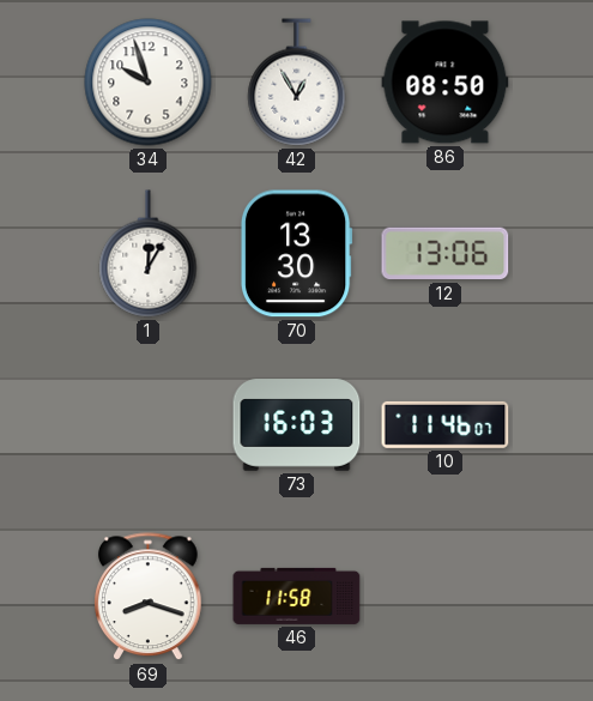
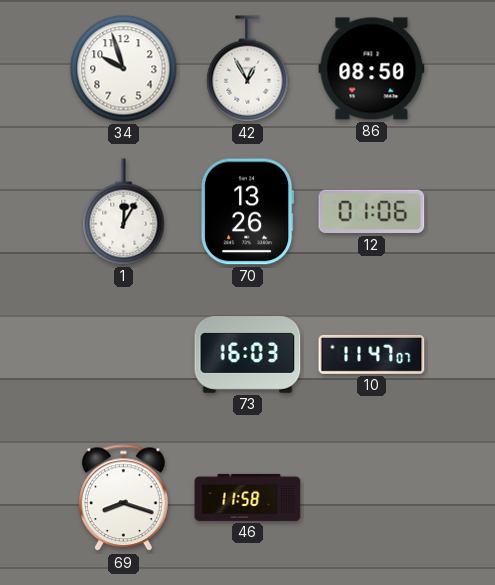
70: 13:30 -> 13:26
12: 13:06 -> 01:06
10: 11:46 -> 11:47
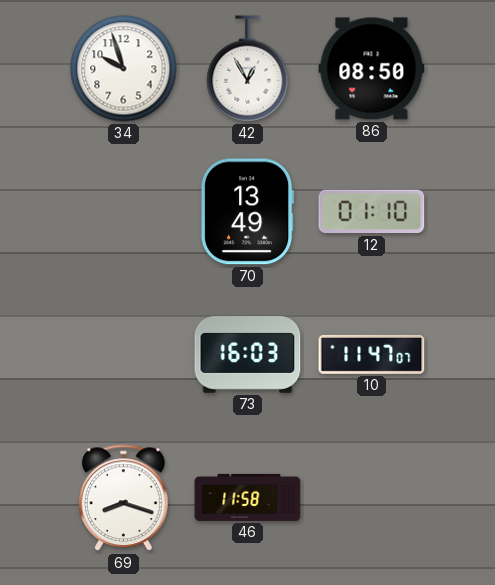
1: 12:05 -> none
70: 13:26 -> 13:49
12: 01:06 -> 01:10
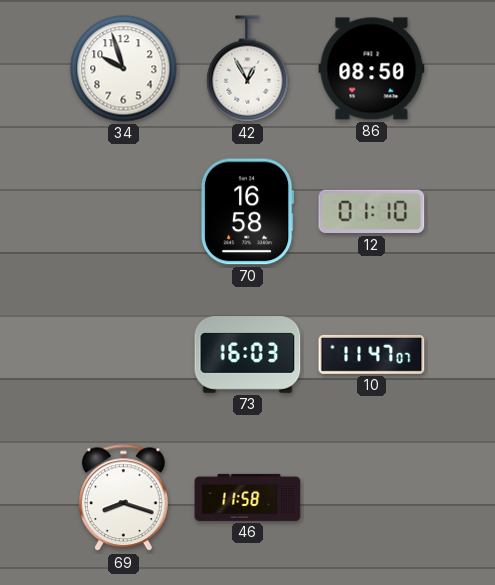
70: 13:49 -> 16:58
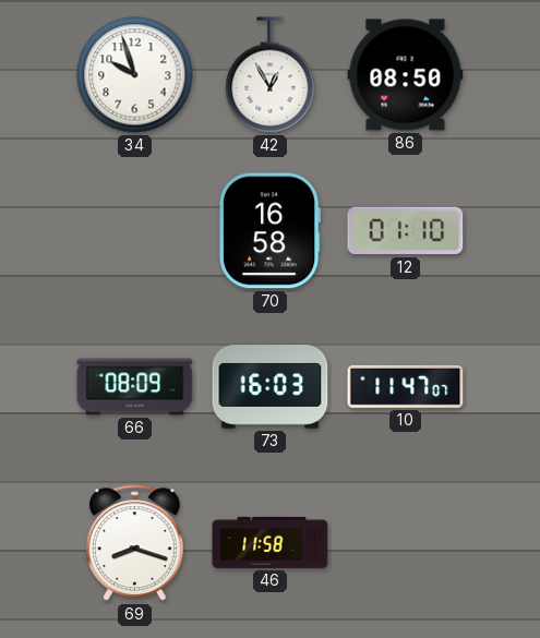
66: none -> 08:09
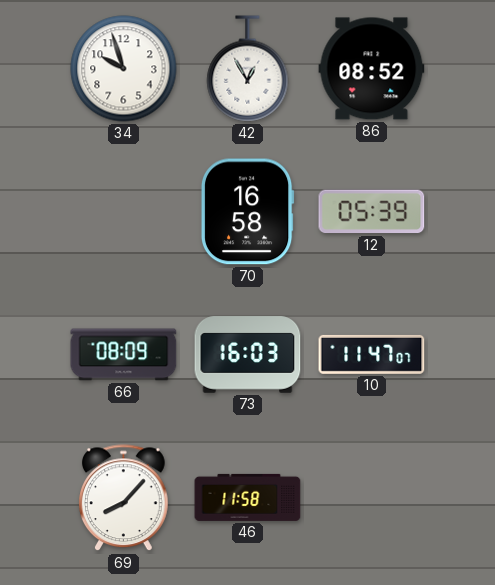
86: 08:50 -> 08:52
12: 01:10 -> 05:39
69: 8:18 -> 8:07
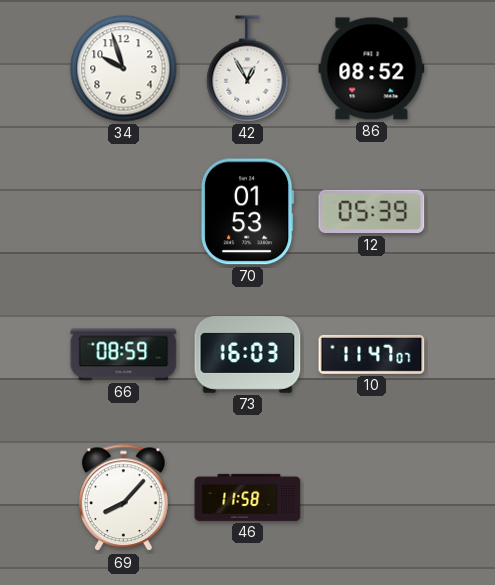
70: 16:58 -> 01:53
66: 08:09 -> 08:59
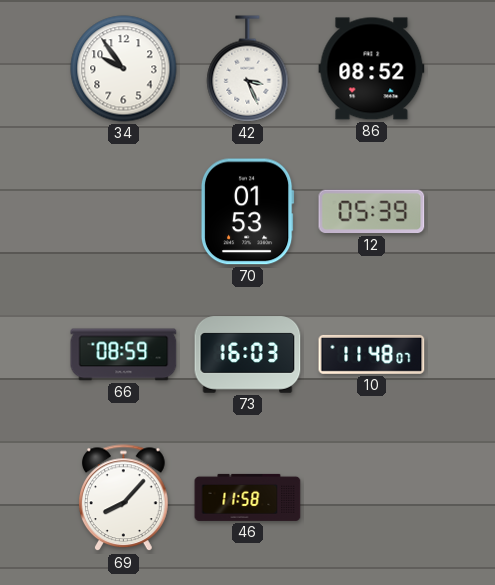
34: 9:57 -> 9:54
42: 12:55 -> 3:26
10: 11:47 -> 11:48
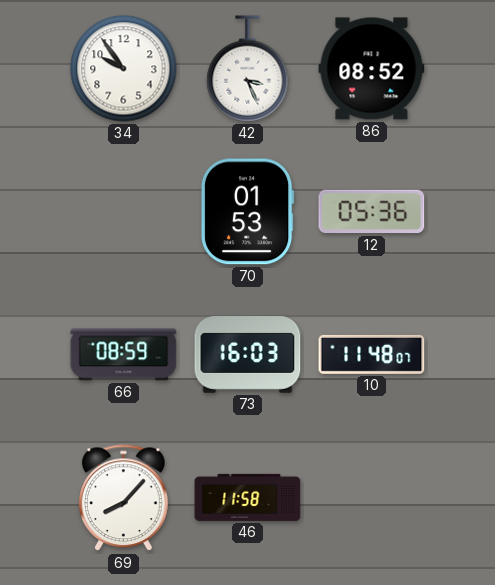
12: 05:39 -> 05:36
